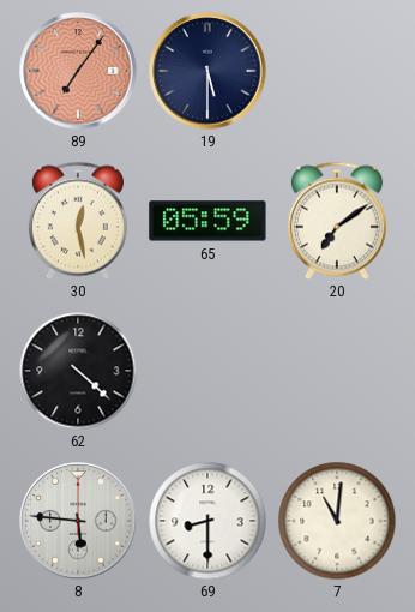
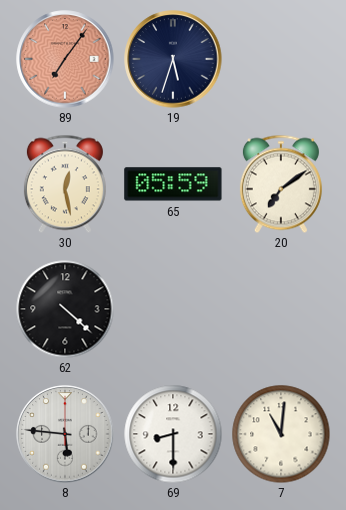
19: 5:30 -> 5:33
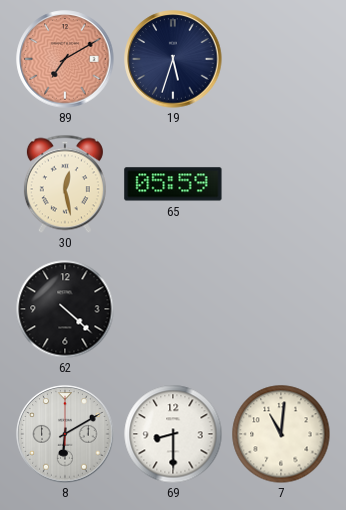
89: 7:06 -> 7:10
20: 7:09 -> none
8: 5:46 -> 6:10
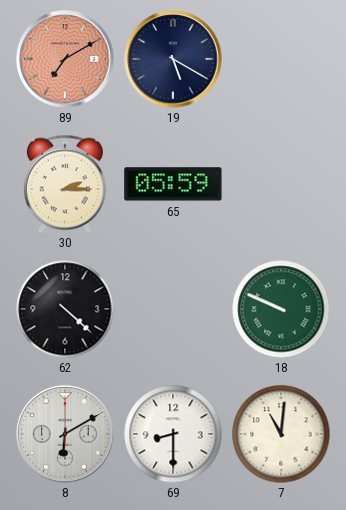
19: 5:33 -> 5:20
30: 12:28 -> 2:15
18: none -> 9:49
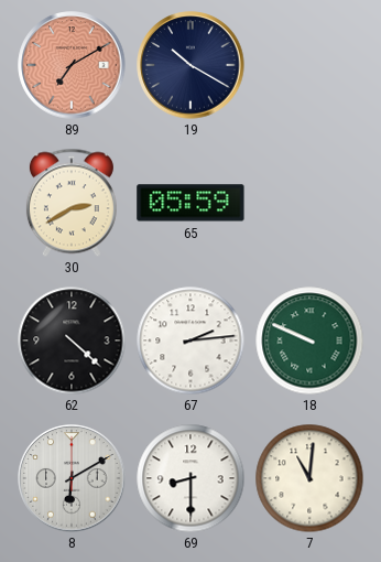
19: 5:20 -> 10:20
30: 2:15 -> 2:40
67: none -> 2:14
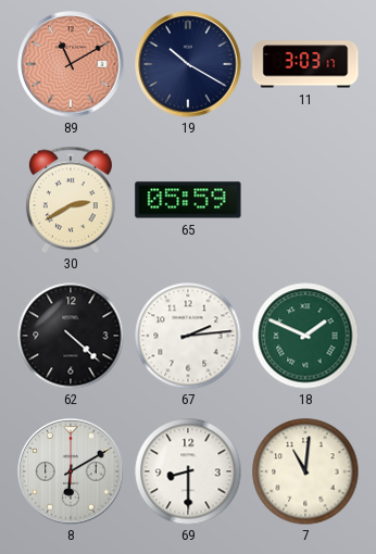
89: 7:10 -> 11:10
11: none -> 3:03
18: 9:49 -> 1:49
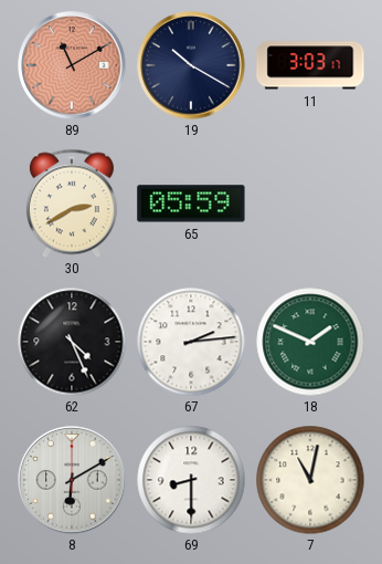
62: 4:22 -> 4:26
7: 11:01 -> 11:02
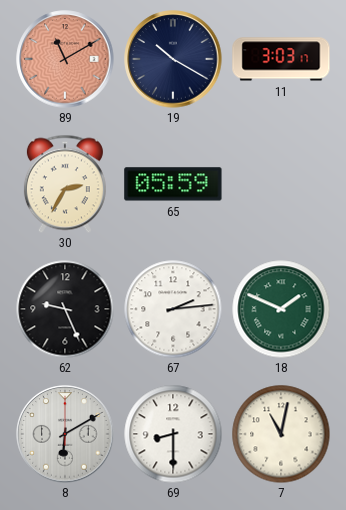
30: 2:40 -> 2:35
62: 4:26 -> 9:26
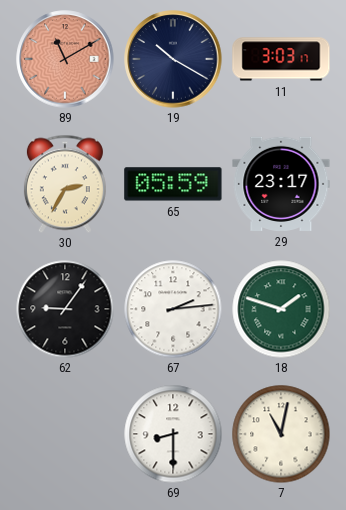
29: none -> 23:17
62: 9:26 -> 9:06
18: 1:49 -> 1:48
8: 6:10 -> none
